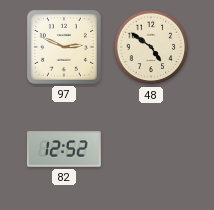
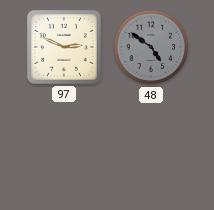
48 dial: cream -> grey
82: 12:52 -> none
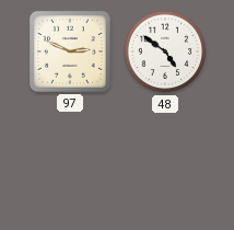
48 dial: grey -> white
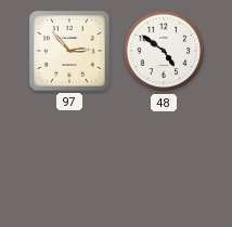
97: 2:49 -> 2:53
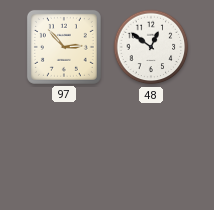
48: 4:51 -> 12:51
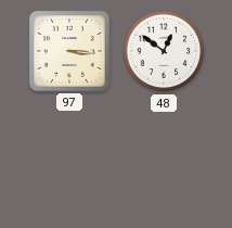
97: 2:53 -> 3:16
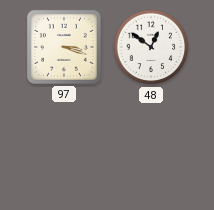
97: 3:16 -> 3:18
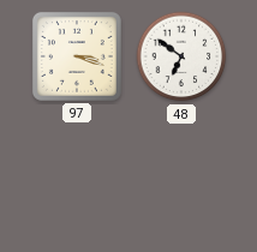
48: 12:51 -> 6:51
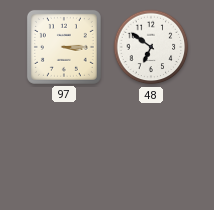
97: 3:18 -> 3:15
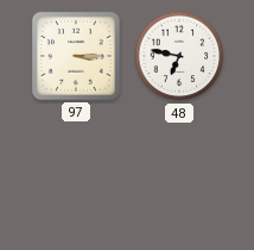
48: 6:51 -> 6:47
